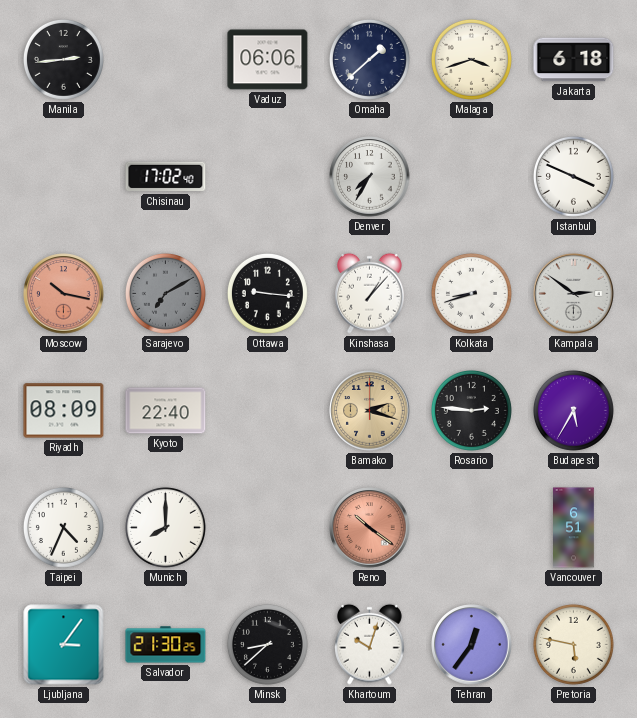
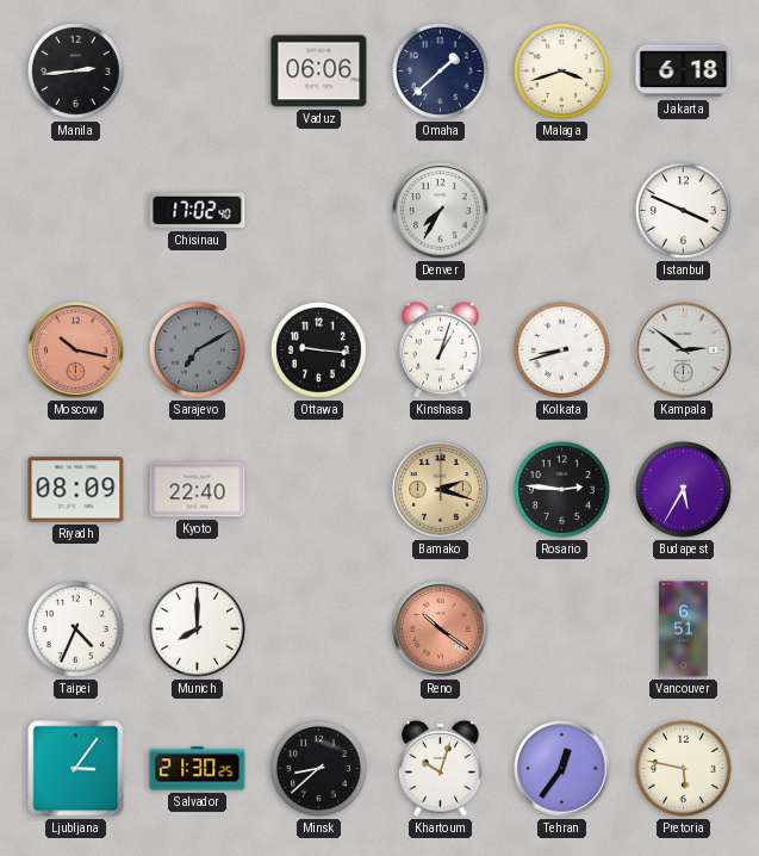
Kinshasa: 1:07 -> 1:03
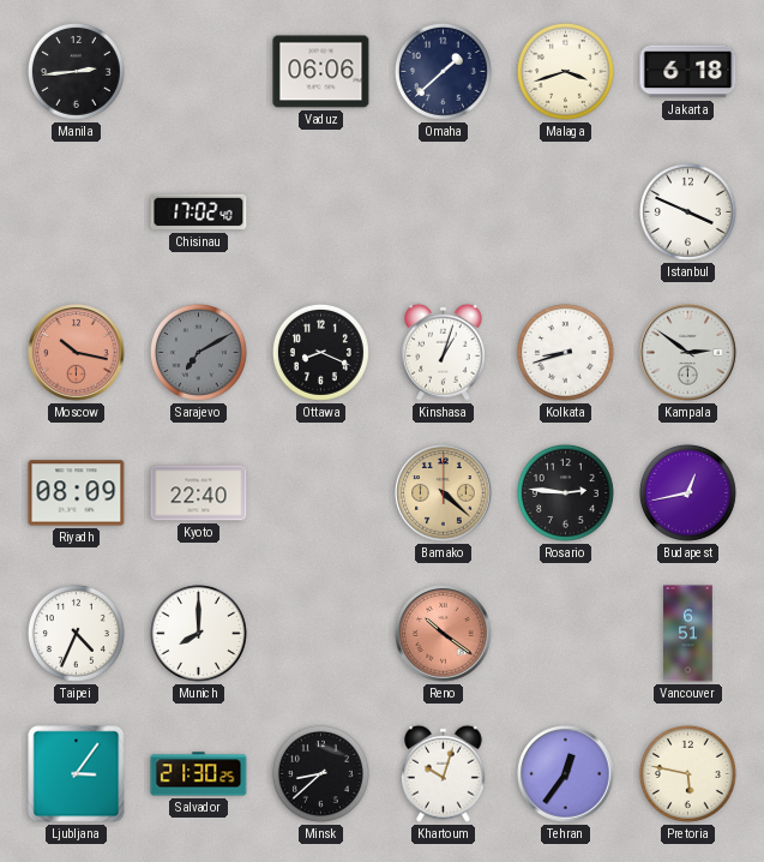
Denver: 7:35 -> none
Ottawa: 9:16 -> 8:19
Bamako: 2:18 -> 4:22
Budapest: 5:35 -> 12:43
